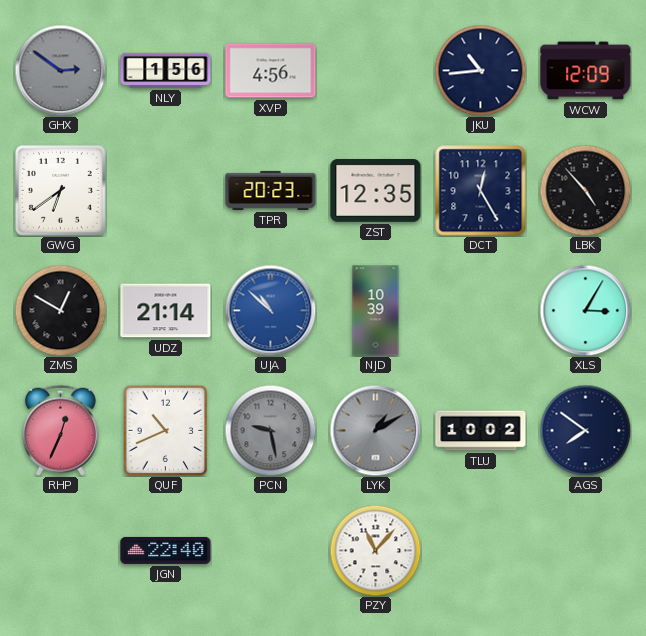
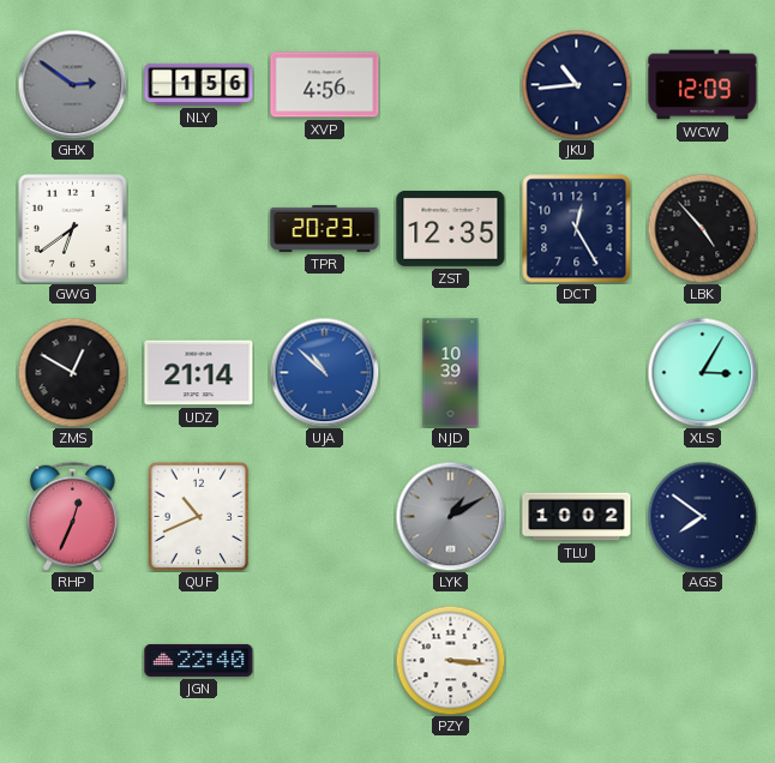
PCN: 9:28 -> none
PZY: 11:07 -> 3:16
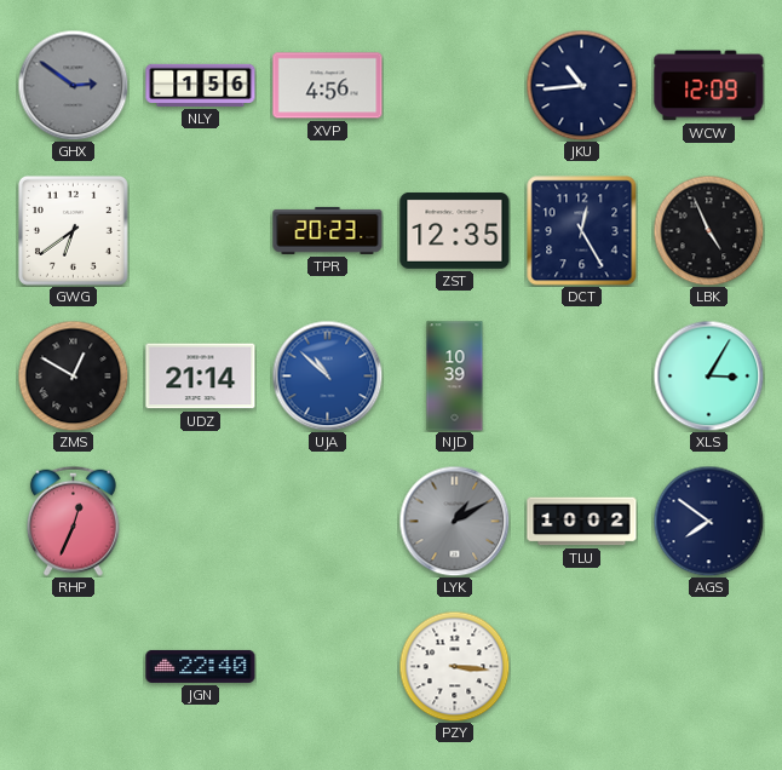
LBK: 4:53 -> 4:56
QUF: 10:41 -> none
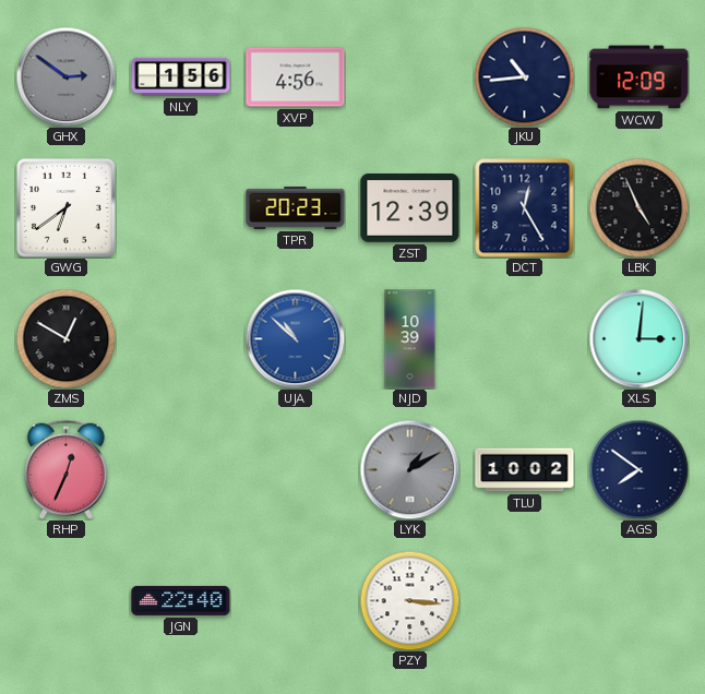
ZST: 12:35 -> 12:39
UDZ: 21:14 -> none
XLS: 3:05 -> 3:01
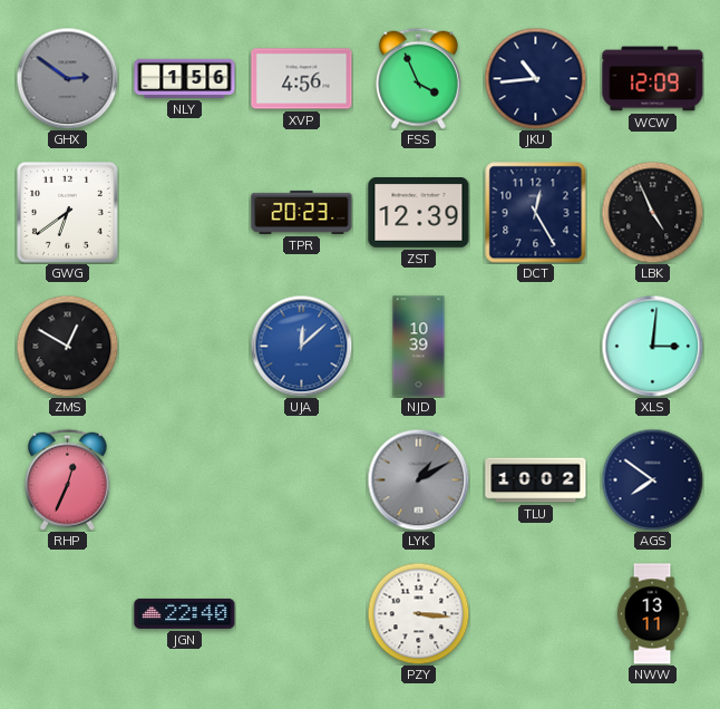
FSS: none -> 3:56
UJA: 10:52 -> 12:08
NWW: none -> 13:11
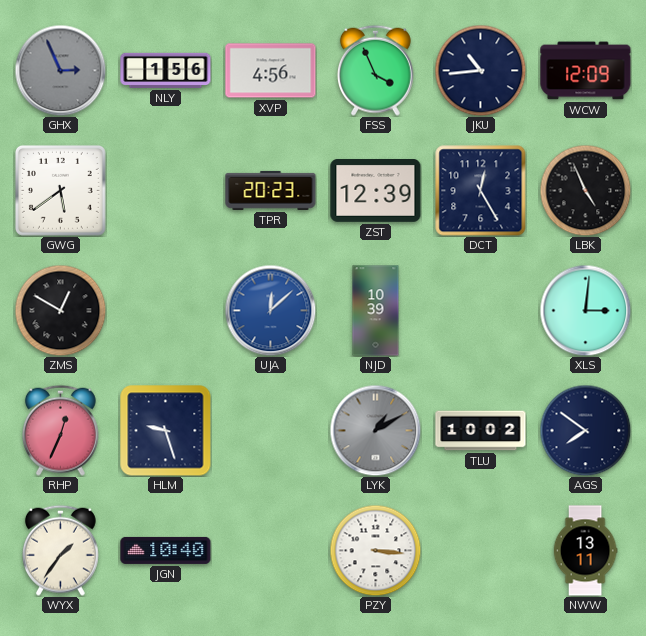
GHX: 2:51 -> 2:56
GWG: 6:39 -> 5:39
HLM: none -> 9:27
WYX: none -> 1:36
JGN: 22:40 -> 10:40
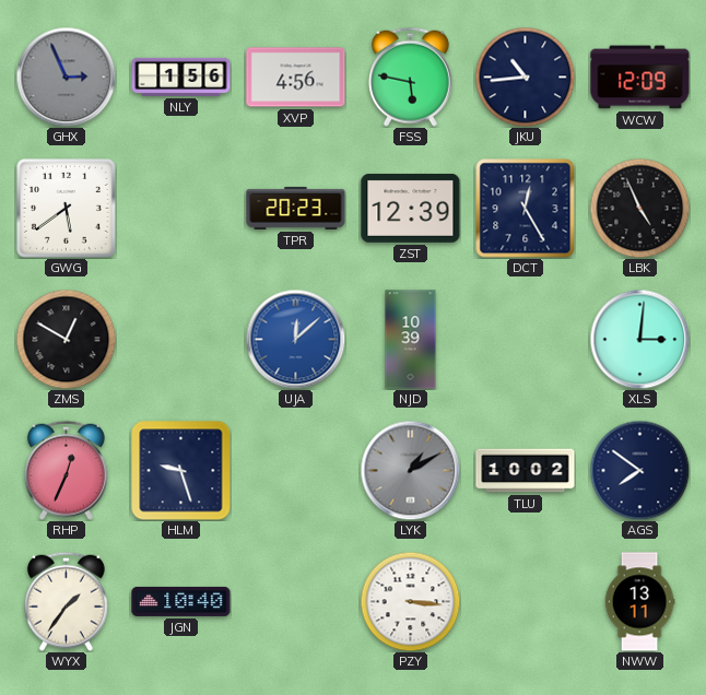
FSS: 3:56 -> 5:47
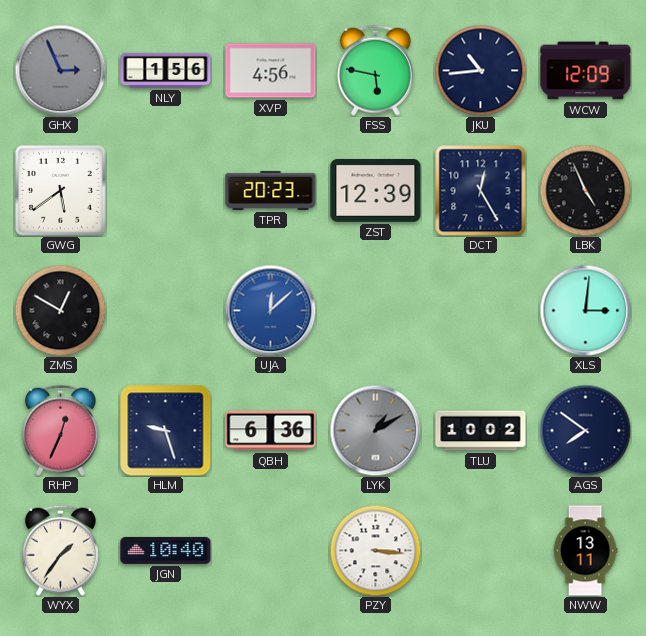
NJD: 10:39 -> none
QBH: none -> 6:36
